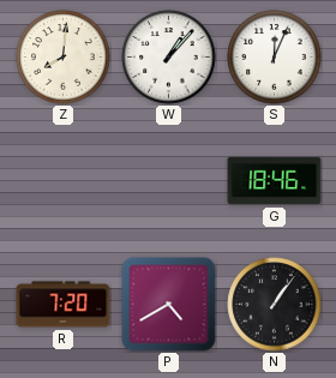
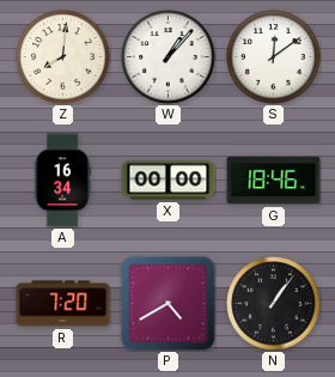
S: 12:04 -> 12:09
A: none -> 16:34
X: none -> 00:00
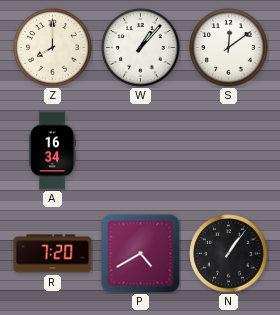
Z: 8:01 -> 8:00
X: 00:00 -> none
G: 18:46 -> none
